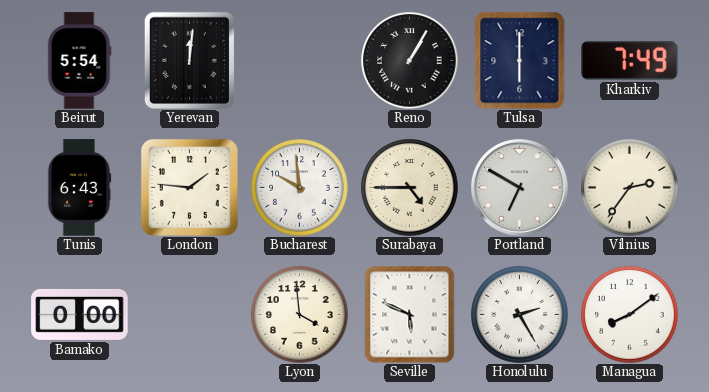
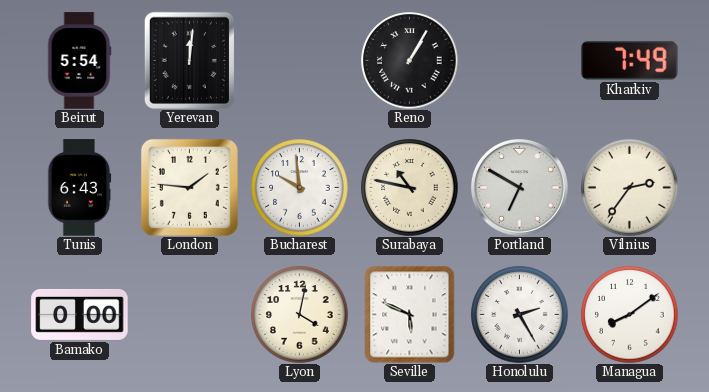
Tulsa: 6:00 -> none
Surabaya: 4:45 -> 10:47
Lyon: 3:59 -> 4:02
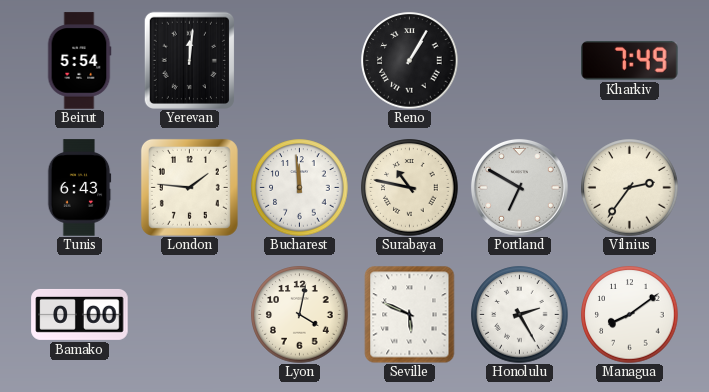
Bucharest: 9:59 -> 11:59
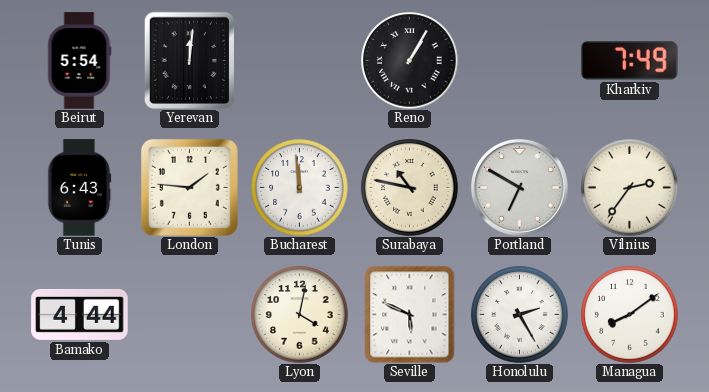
Bamako: 0:00 -> 4:44
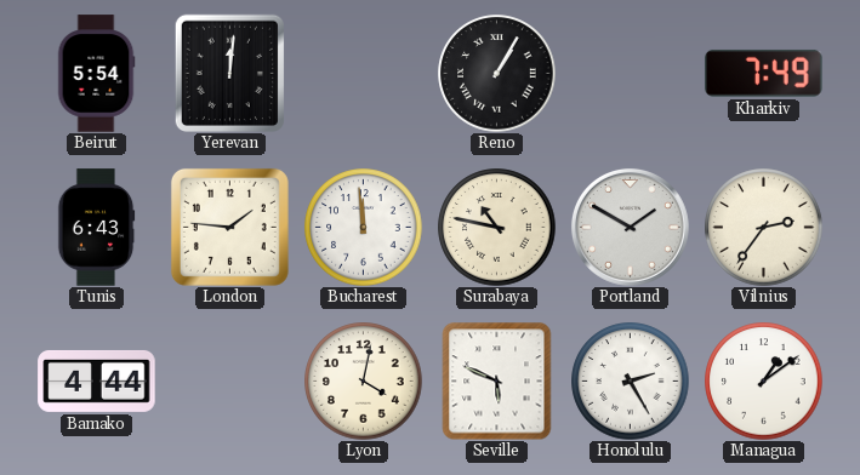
Portland: 6:50 -> 1:50
Managua: 8:09 -> 1:09
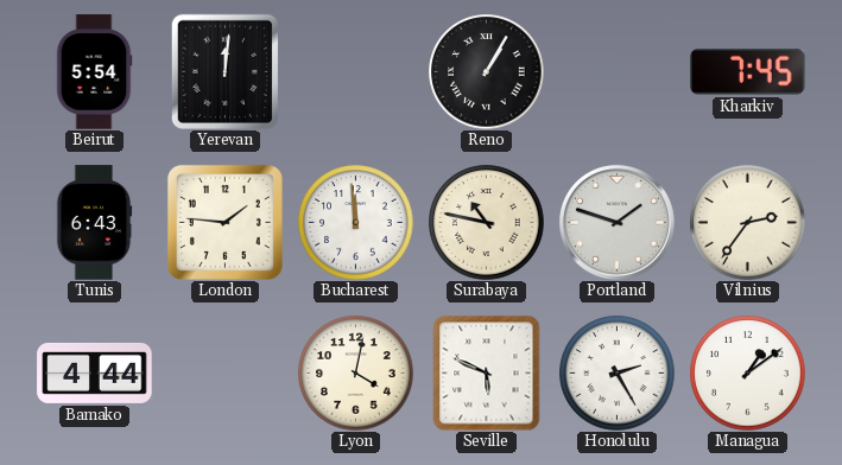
Kharkiv: 7:49 -> 7:45
Portland: 1:50 -> 1:48
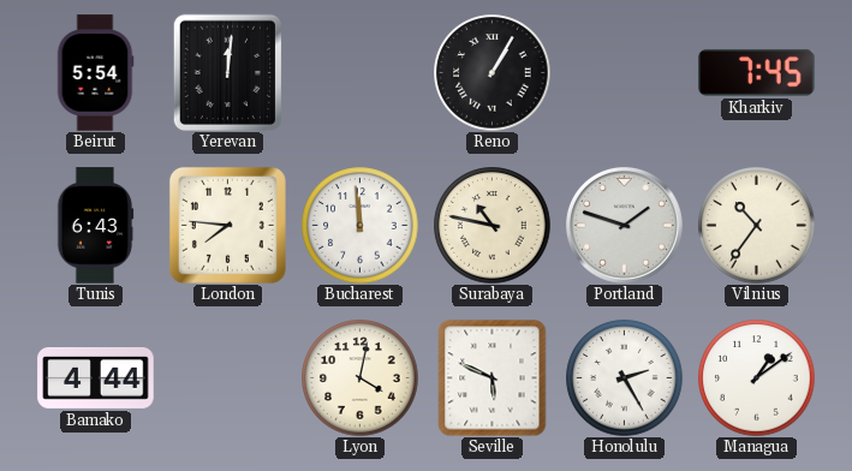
London: 1:46 -> 7:46
Vilnius: 2:36 -> 10:36
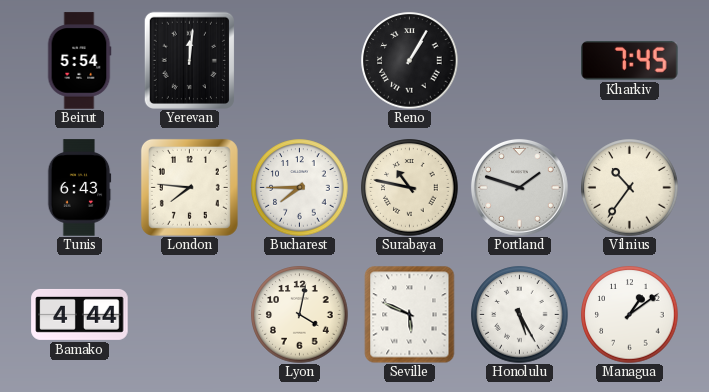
Bucharest: 11:59 -> 7:45
Honolulu: 2:25 -> 5:25
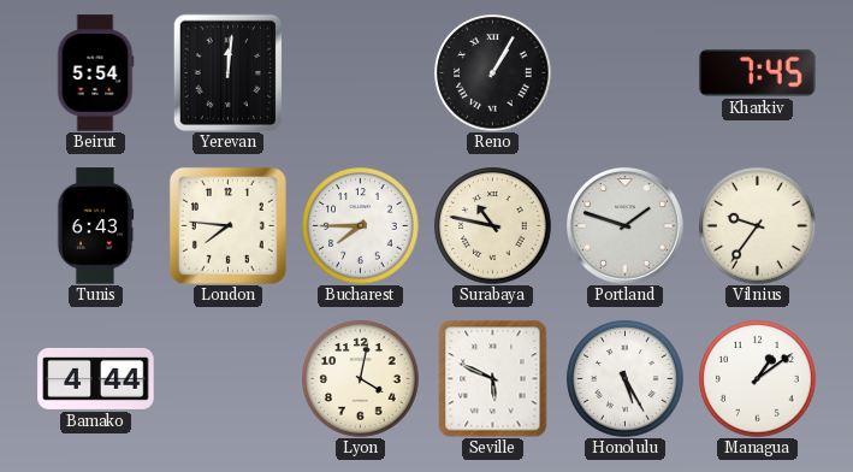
Vilnius: 10:36 -> 9:36
